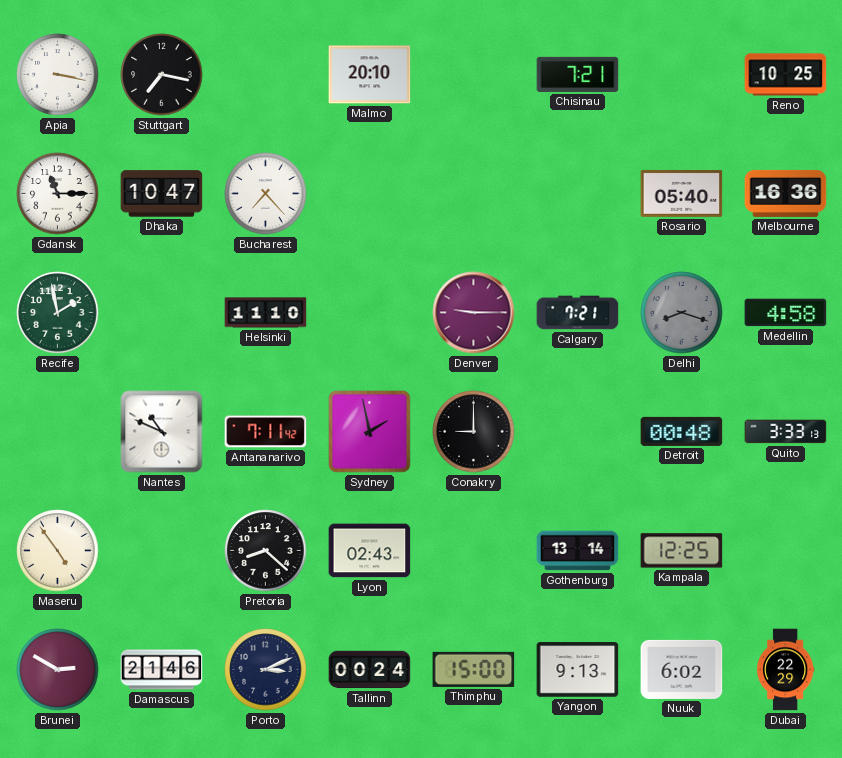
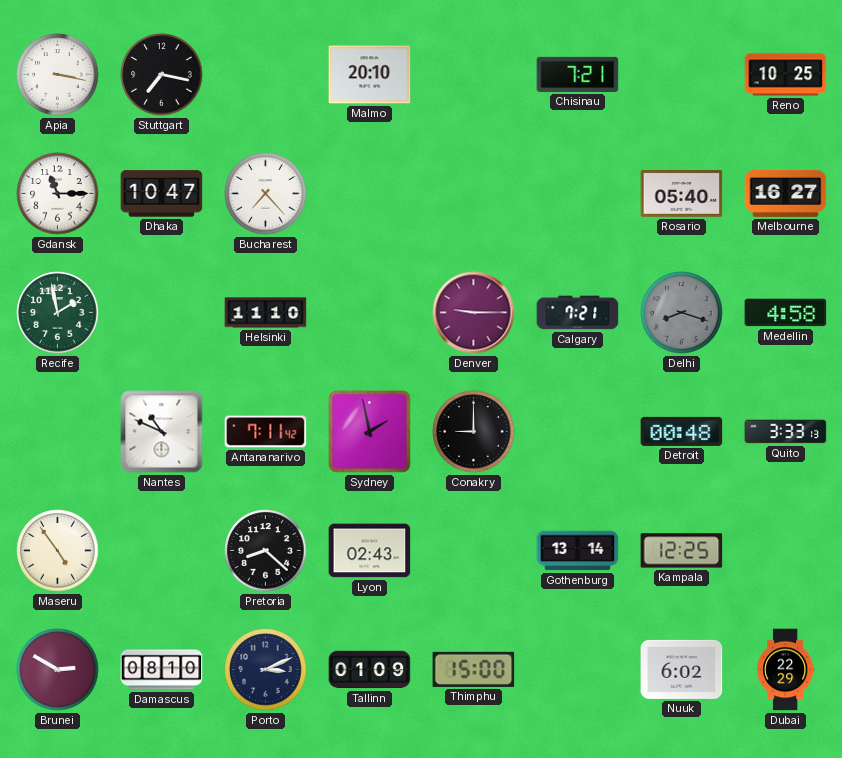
Melbourne: 16:36 -> 16:27
Damascus: 21:46 -> 08:10
Tallinn: 00:24 -> 01:09
Yangon: 9:13 -> none
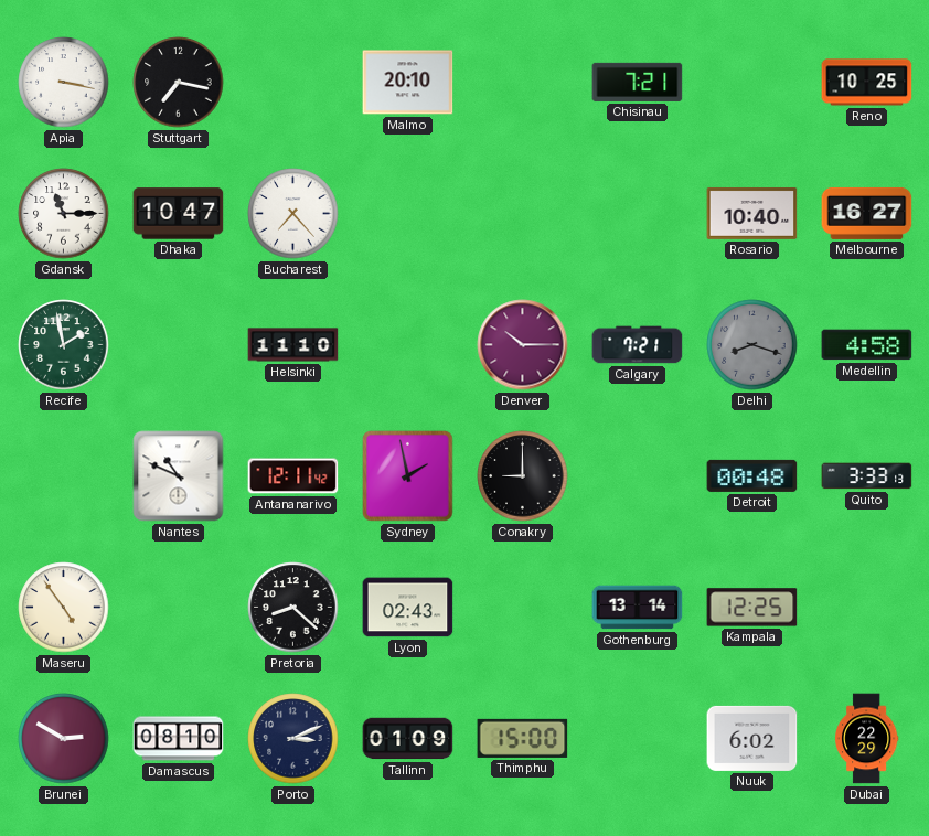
Rosario: 05:40 -> 10:40
Denver: 9:15 -> 10:15
Antananarivo: 7:11 -> 12:11
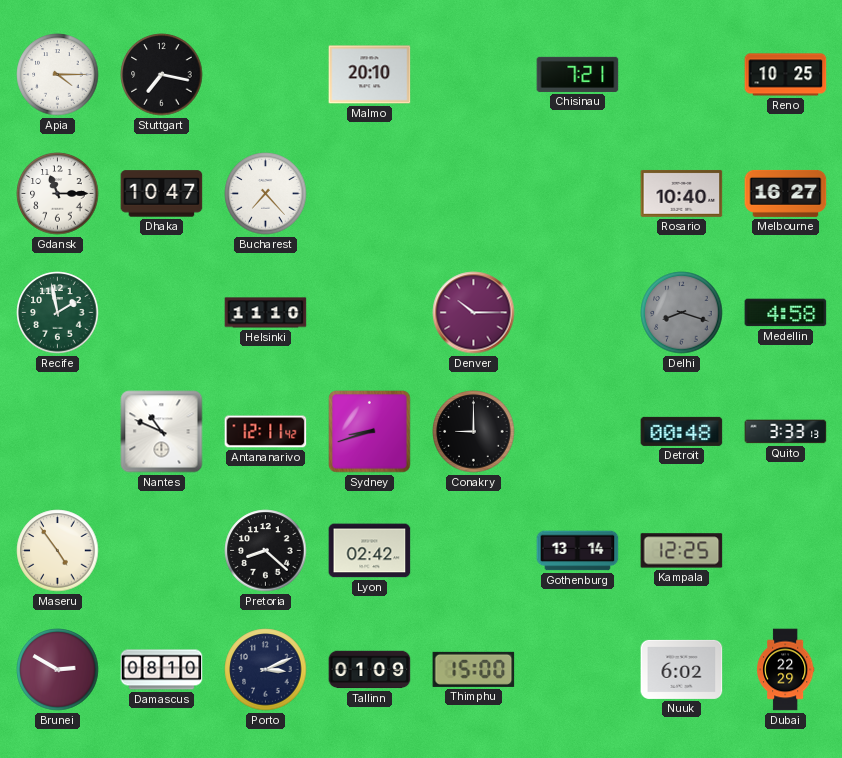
Apia: 3:17 -> 4:15
Calgary: 7:21 -> none
Sydney: 1:58 -> 8:42
Lyon: 02:43 -> 02:42
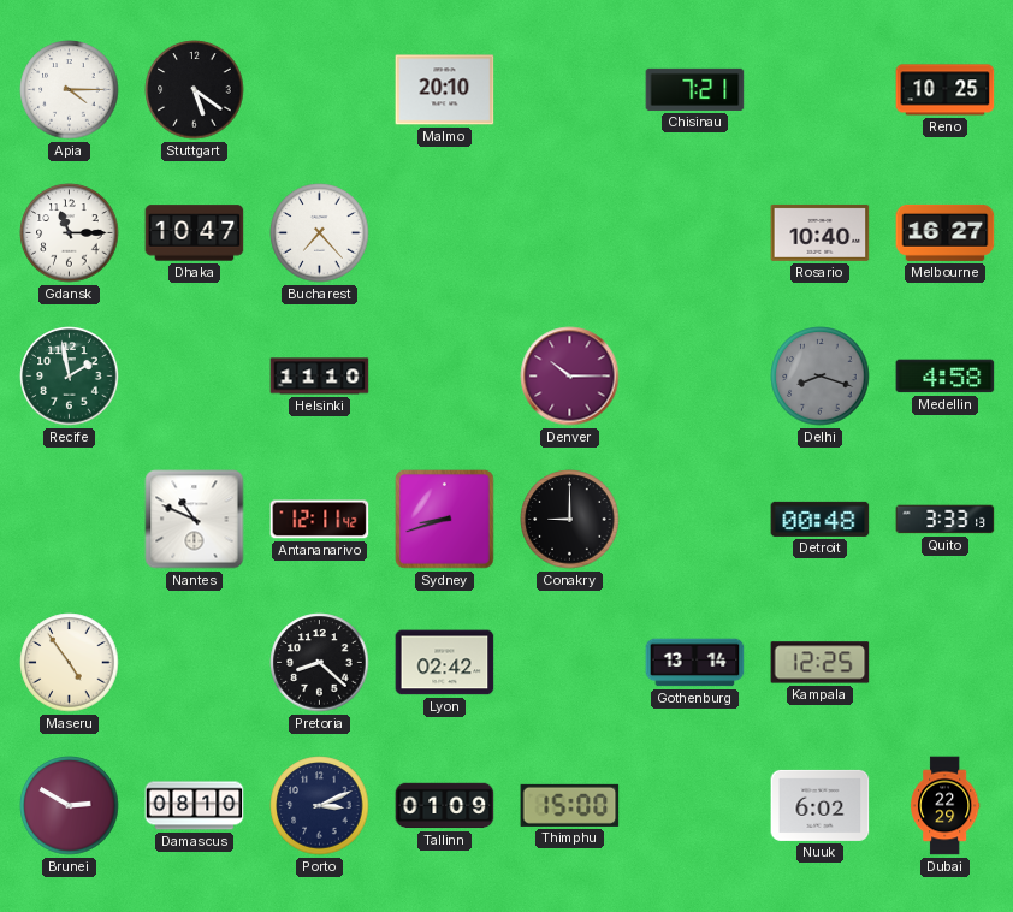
Stuttgart: 7:17 -> 5:21
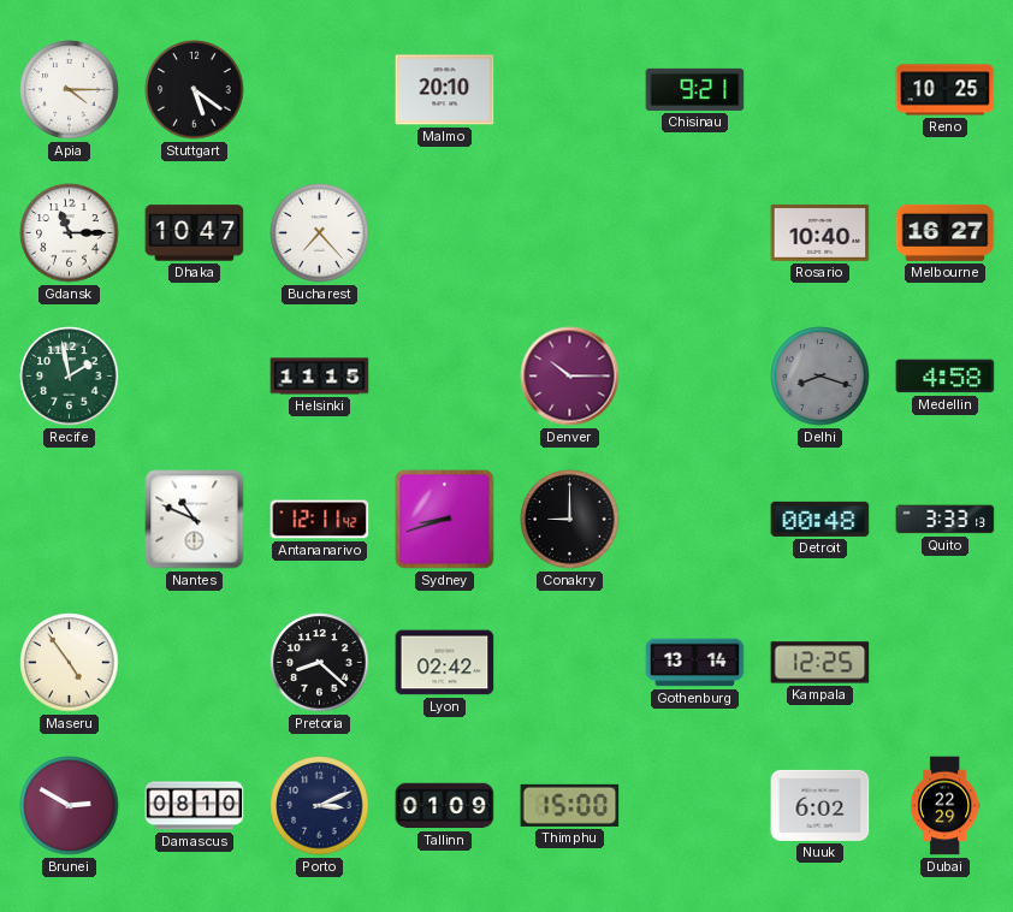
Chisinau: 7:21 -> 9:21
Helsinki: 11:10 -> 11:15
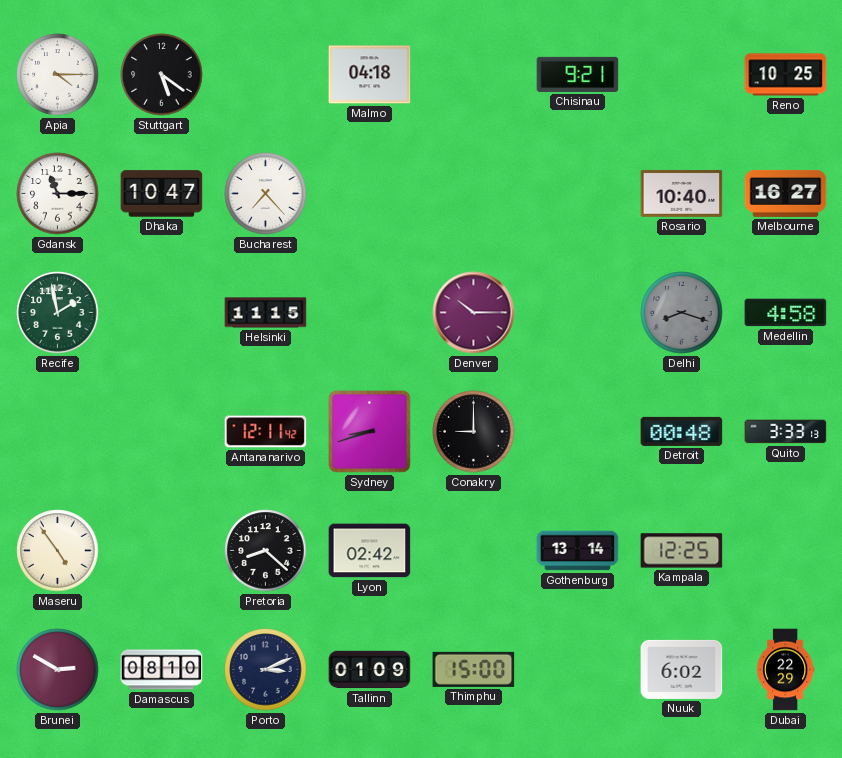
Malmo: 20:10 -> 04:18
Nantes: 10:49 -> none
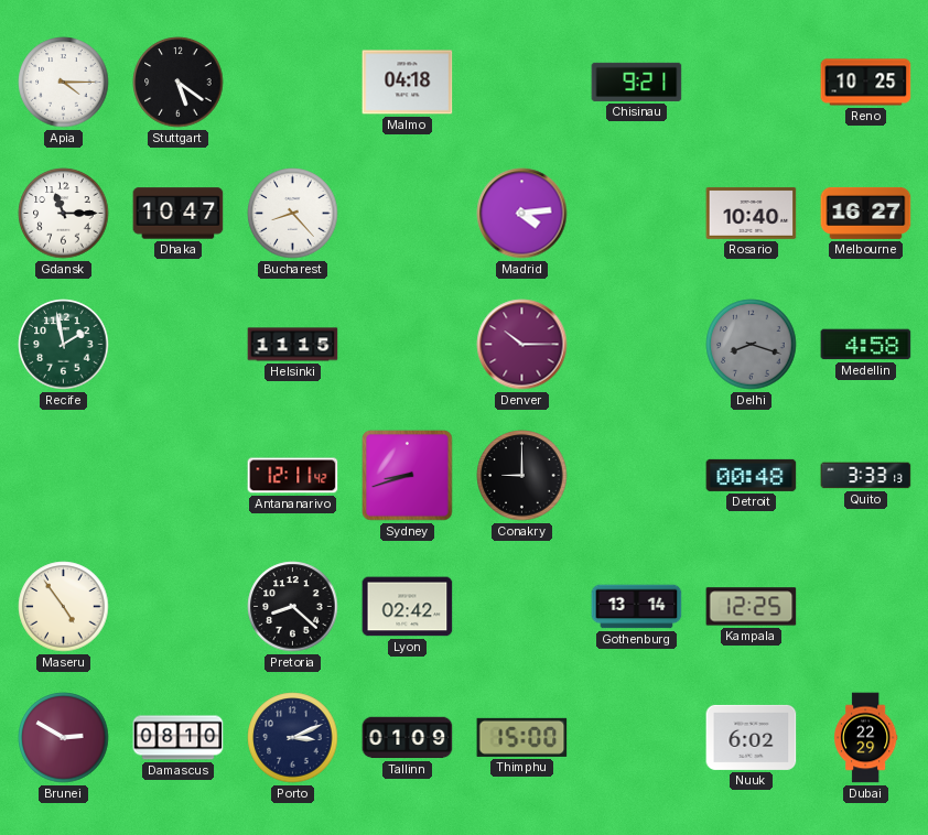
Bucharest: 7:23 -> 8:23
Madrid: none -> 4:14
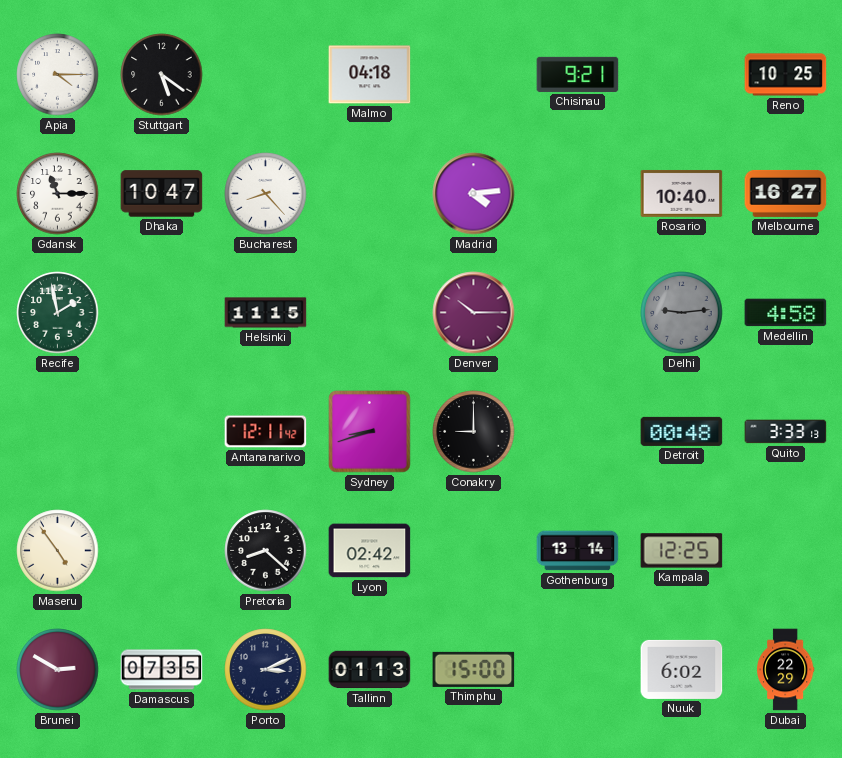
Delhi: 8:18 -> 9:14
Damascus: 08:10 -> 07:35
Tallinn: 01:09 -> 01:13
